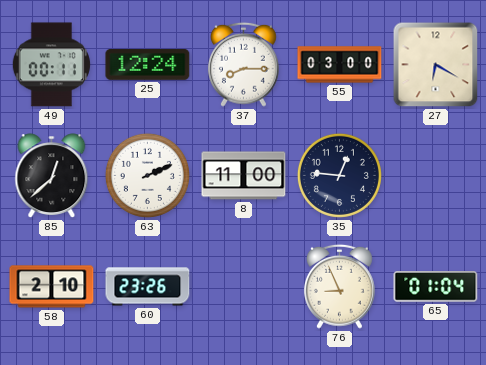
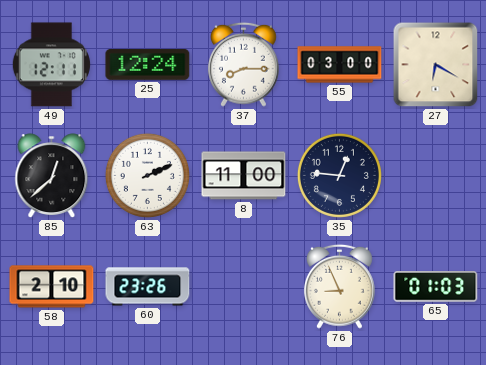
49: 00:11 -> 12:11
65: 01:04 -> 01:03
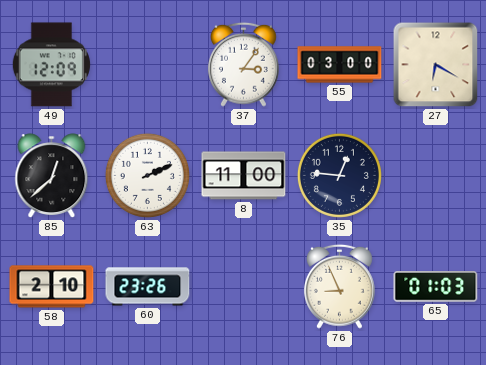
49: 12:11 -> 12:09
25: 12:24 -> none
37: 8:15 -> 3:06
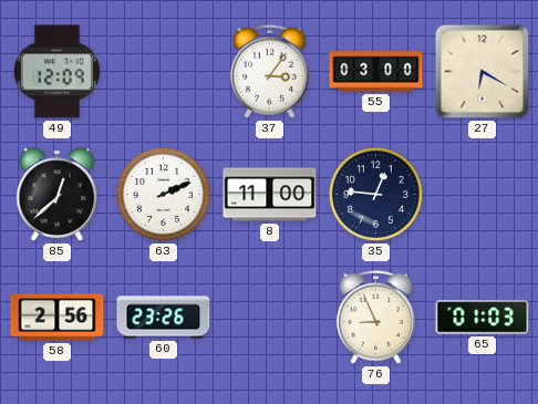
58: 2:10 -> 2:56
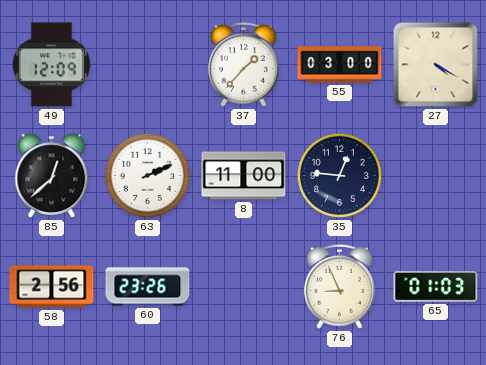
37: 3:06 -> 1:37
27: 6:20 -> 4:20
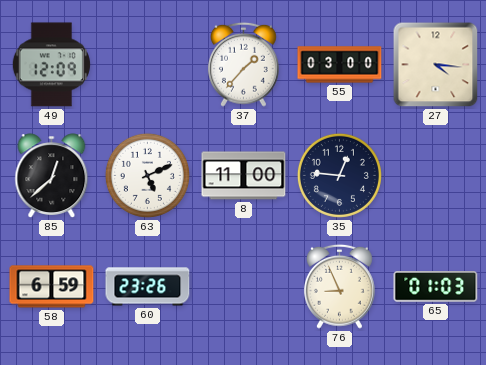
27: 4:20 -> 4:16
63: 2:11 -> 5:11
58: 2:56 -> 6:59
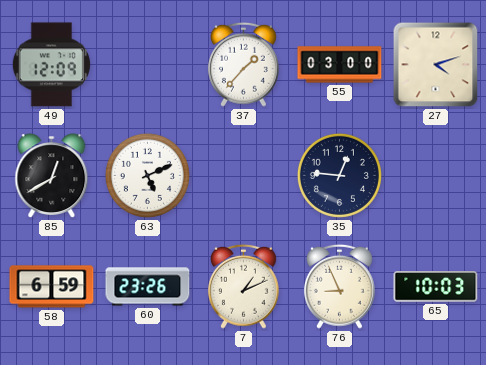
27: 4:16 -> 4:12
85: 12:38 -> 12:40
8: 11:00 -> none
7: none -> 1:11
65: 01:03 -> 10:03
